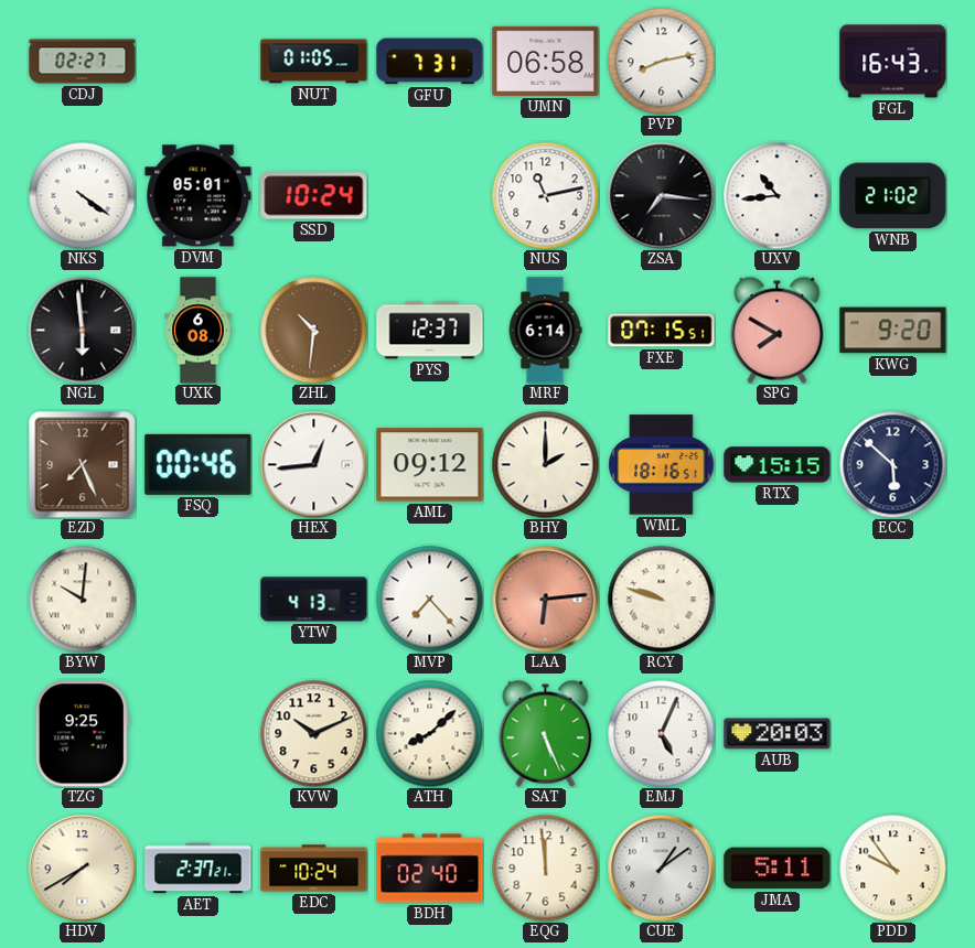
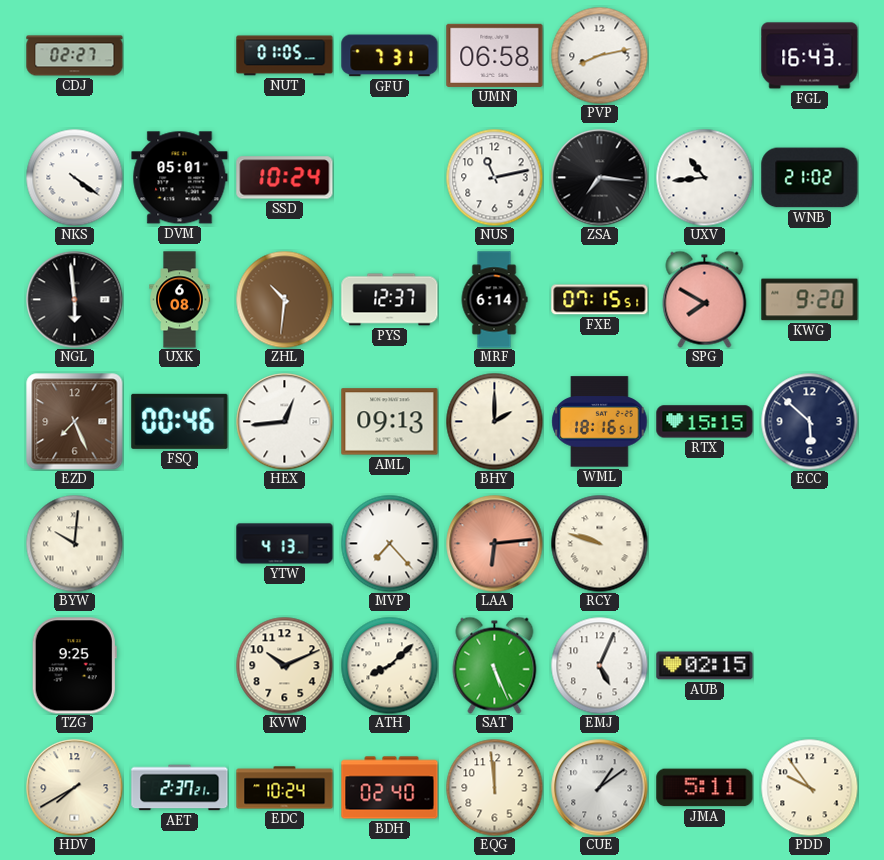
AML: 09:12 -> 09:13
AUB: 20:03 -> 02:15
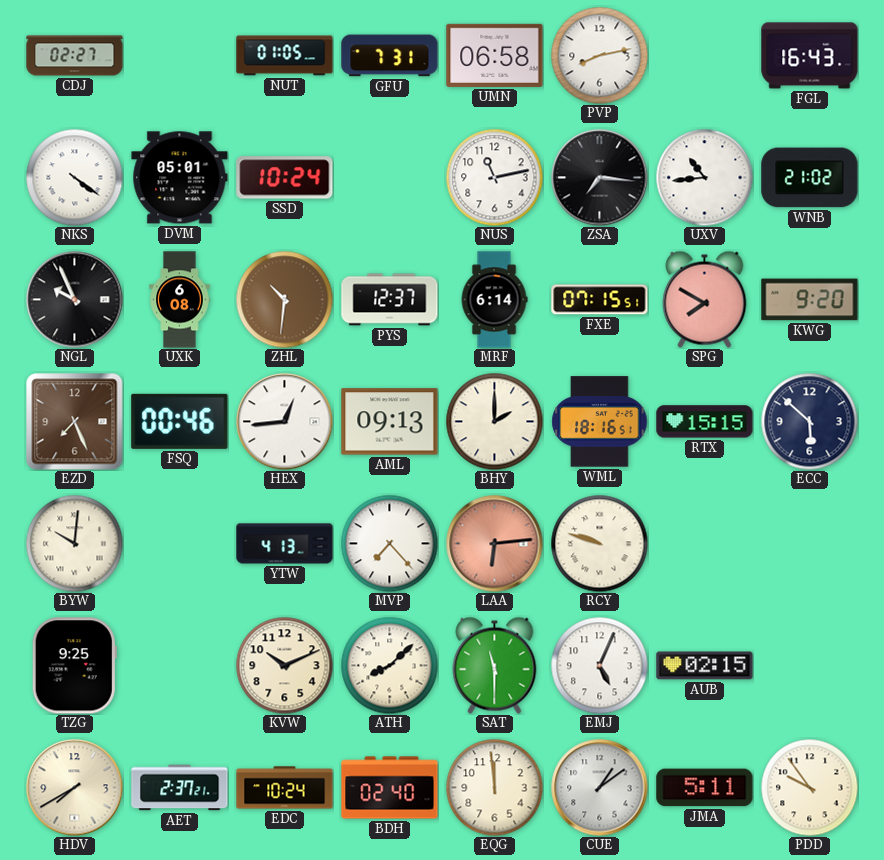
NGL: 5:59 -> 9:56
SAT: 5:26 -> 11:30
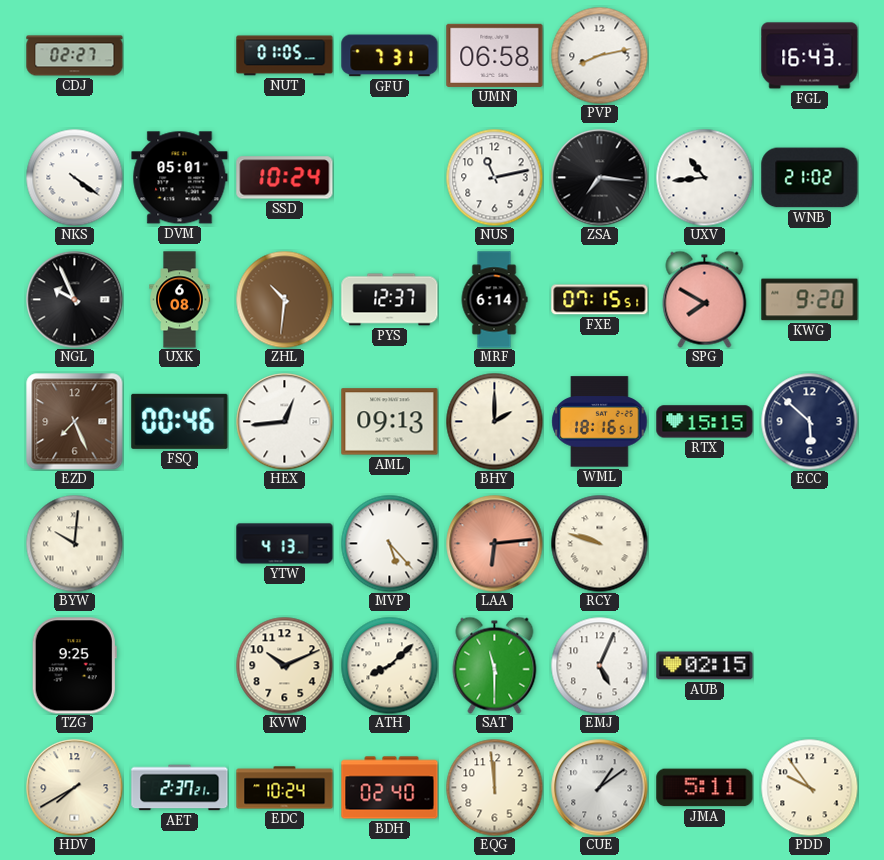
MVP: 7:23 -> 5:23
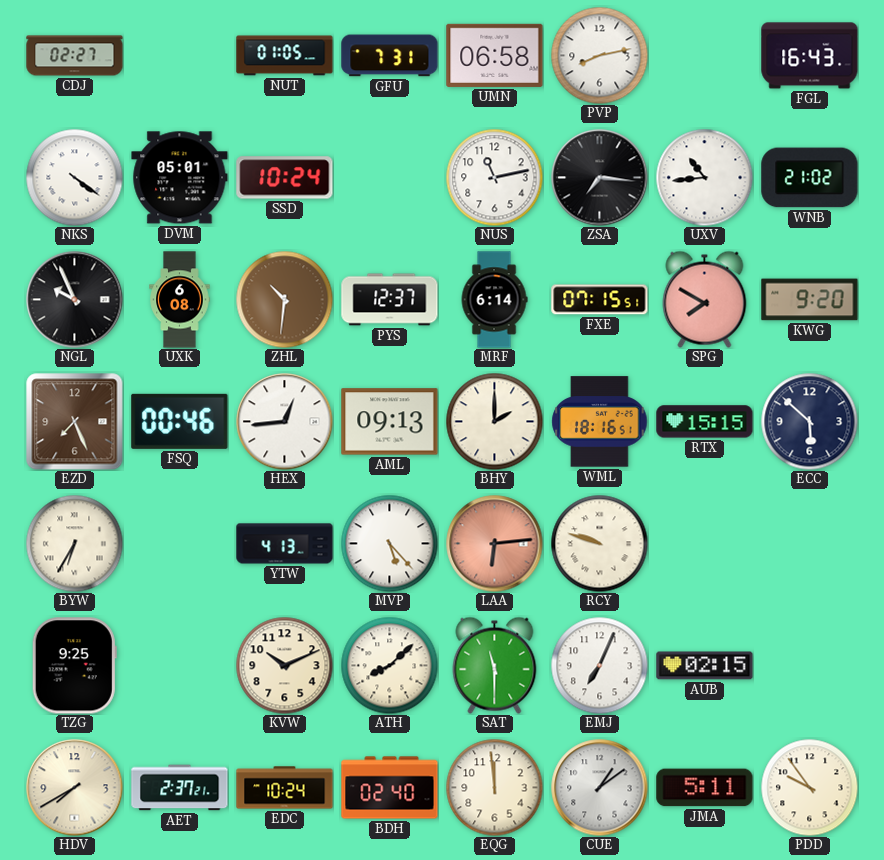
BYW: 10:01 -> 6:35
EMJ: 5:04 -> 7:04
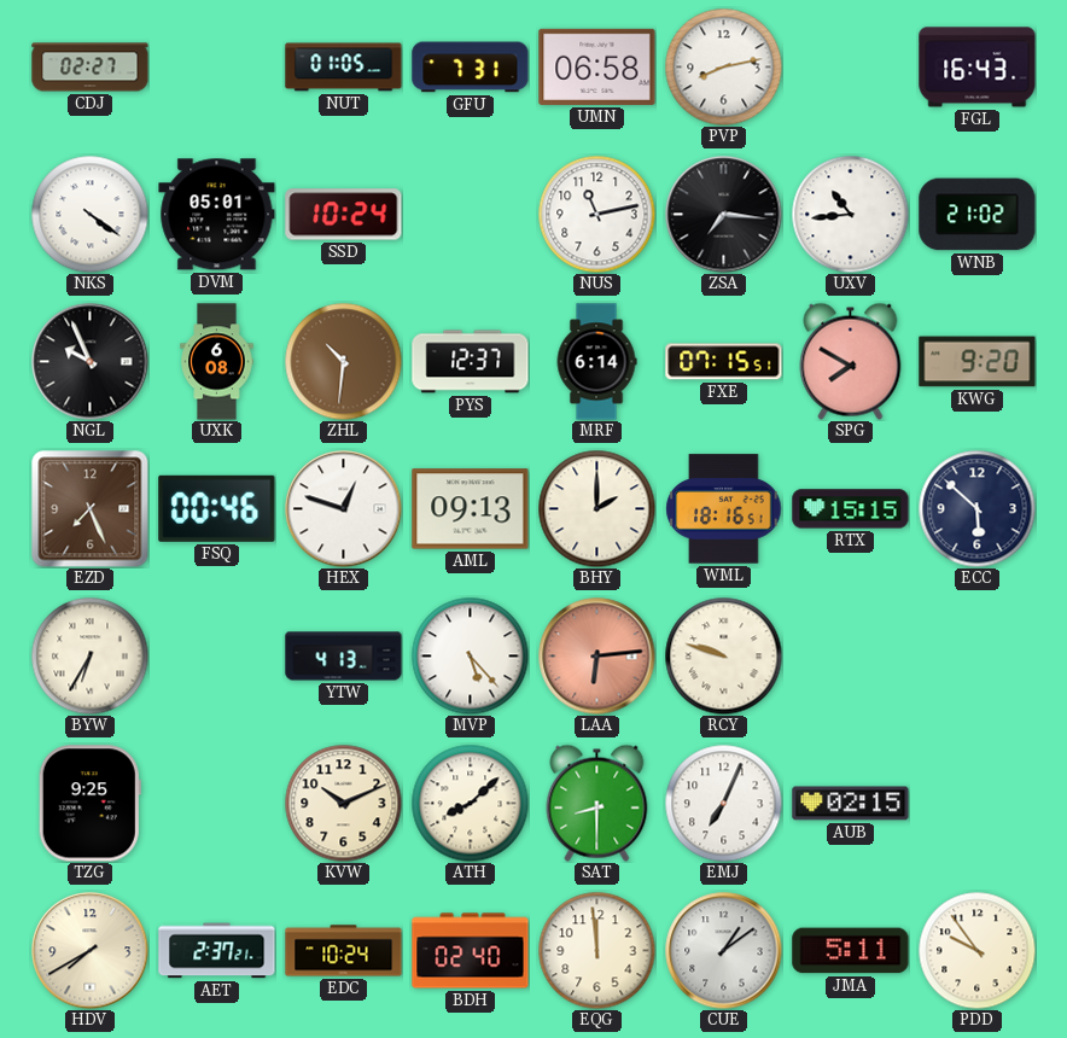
HEX: 12:44 -> 12:48
SAT: 11:30 -> 8:30
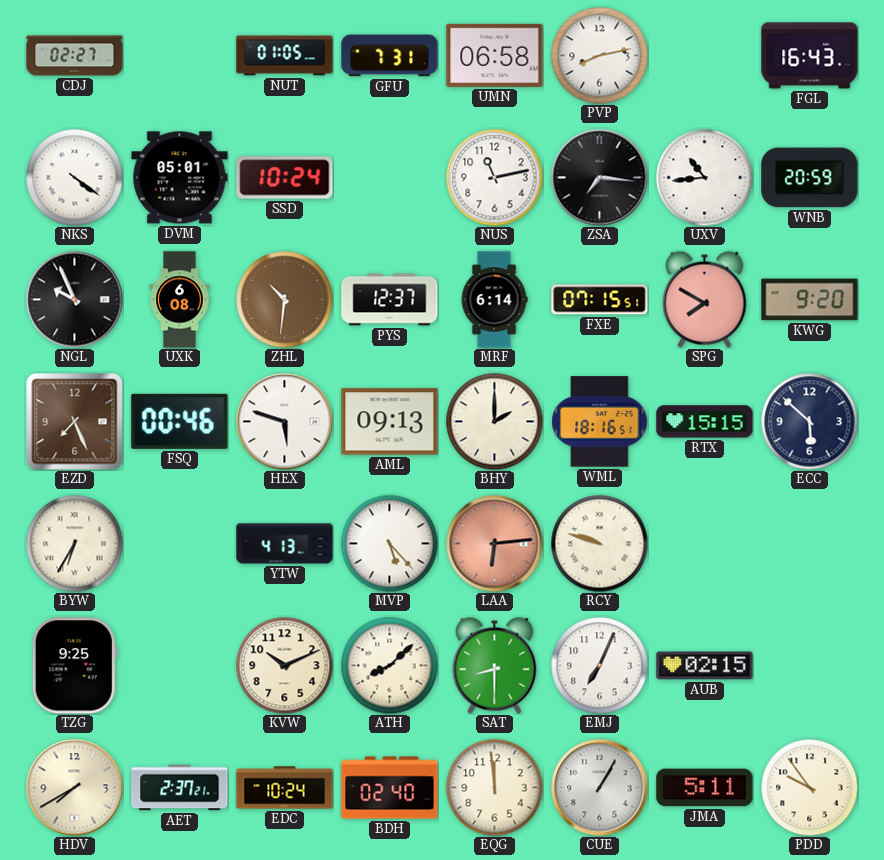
WNB: 21:02 -> 20:59
HEX: 12:48 -> 5:48
CUE: 1:09 -> 1:05
